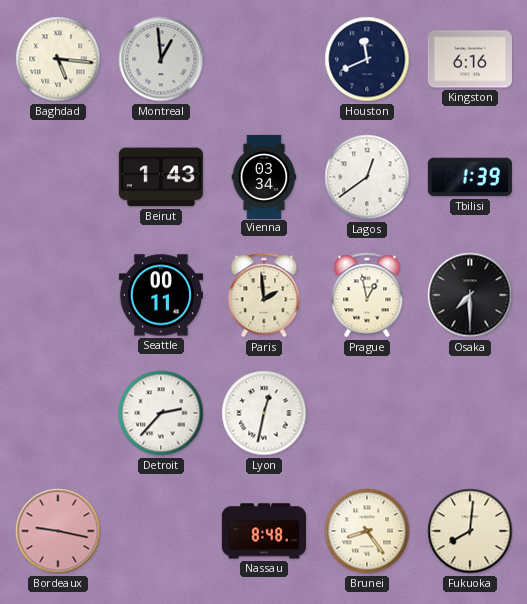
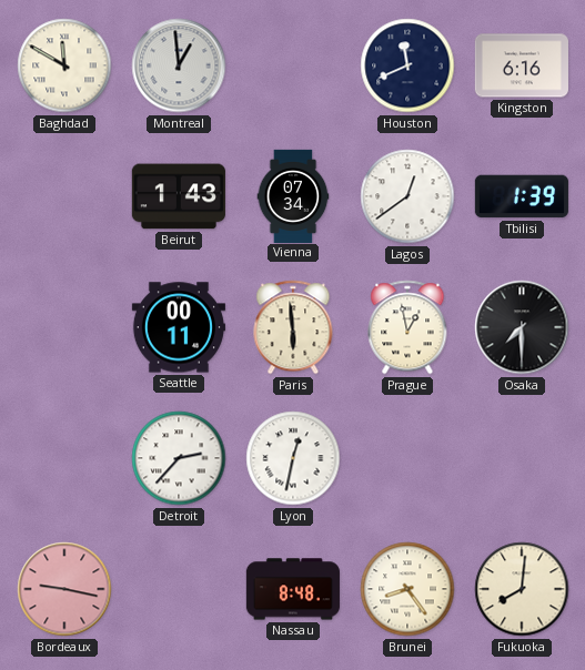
Baghdad: 5:16 -> 11:50
Vienna: 03:34 -> 07:34
Paris: 1:59 -> 5:59
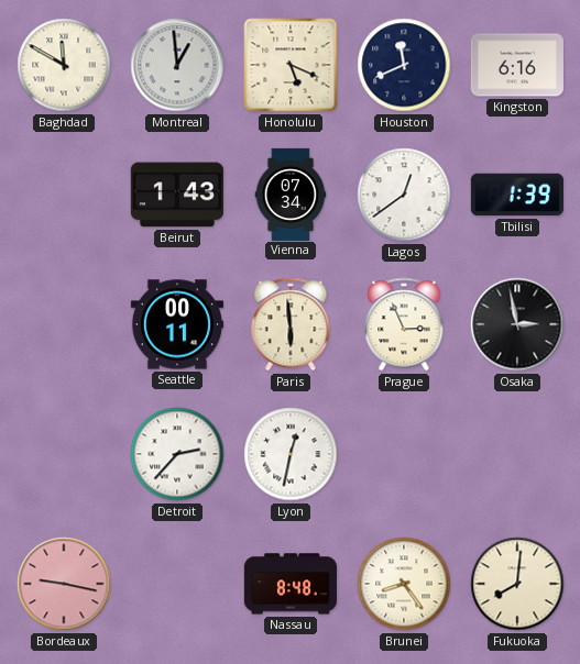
Honolulu: none -> 5:19
Prague: 12:58 -> 2:56
Osaka: 7:30 -> 2:58
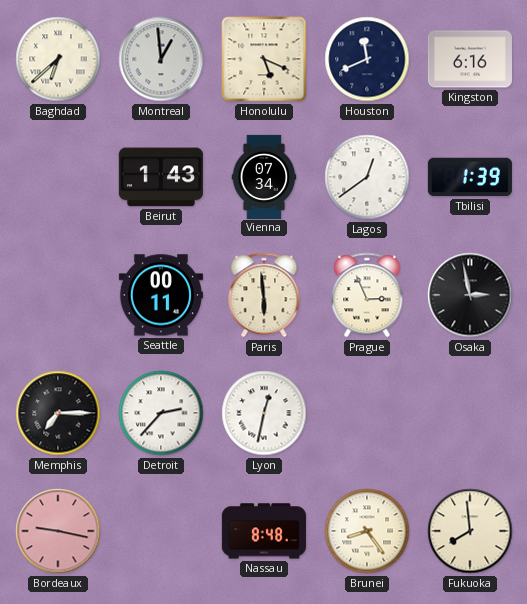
Baghdad: 11:50 -> 6:38
Memphis: none -> 7:15
Fukuoka: 8:01 -> 7:59
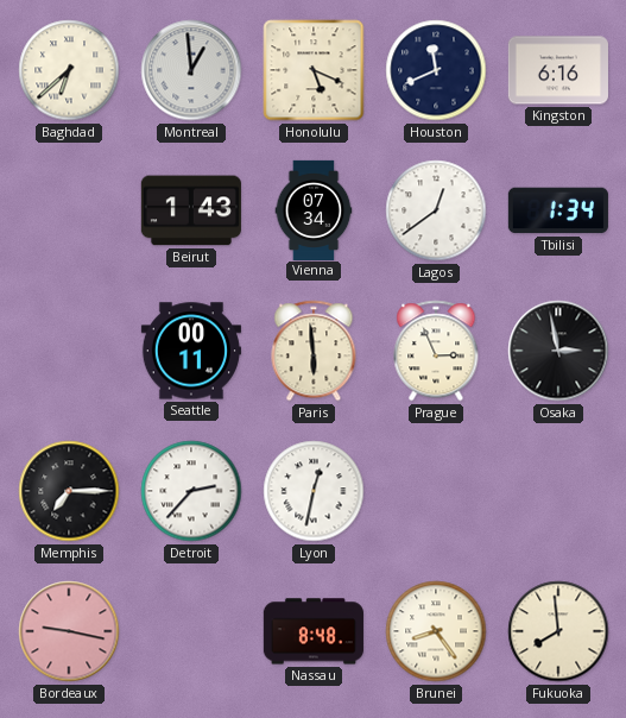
Tbilisi: 1:39 -> 1:34
